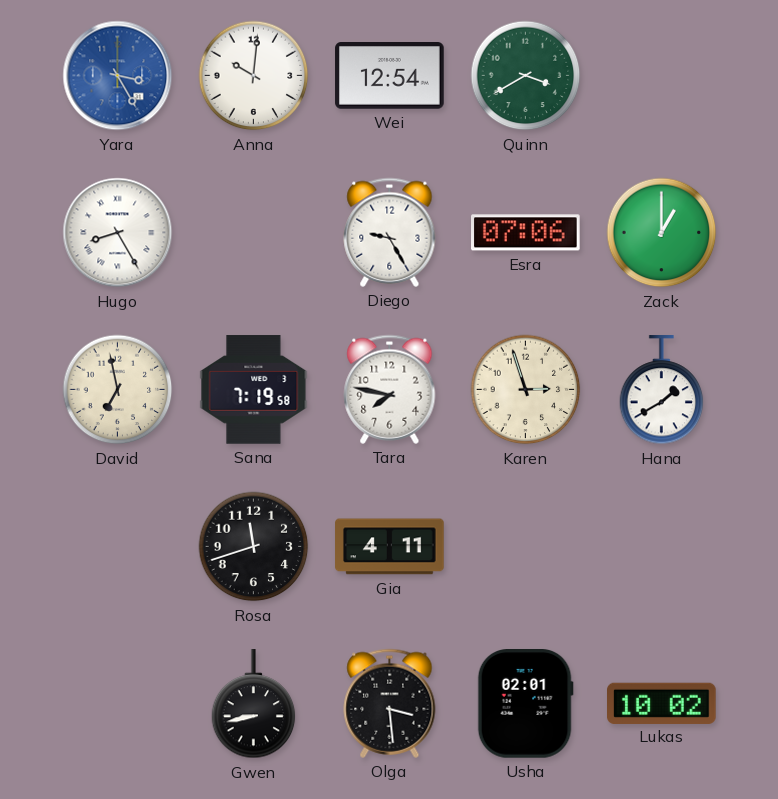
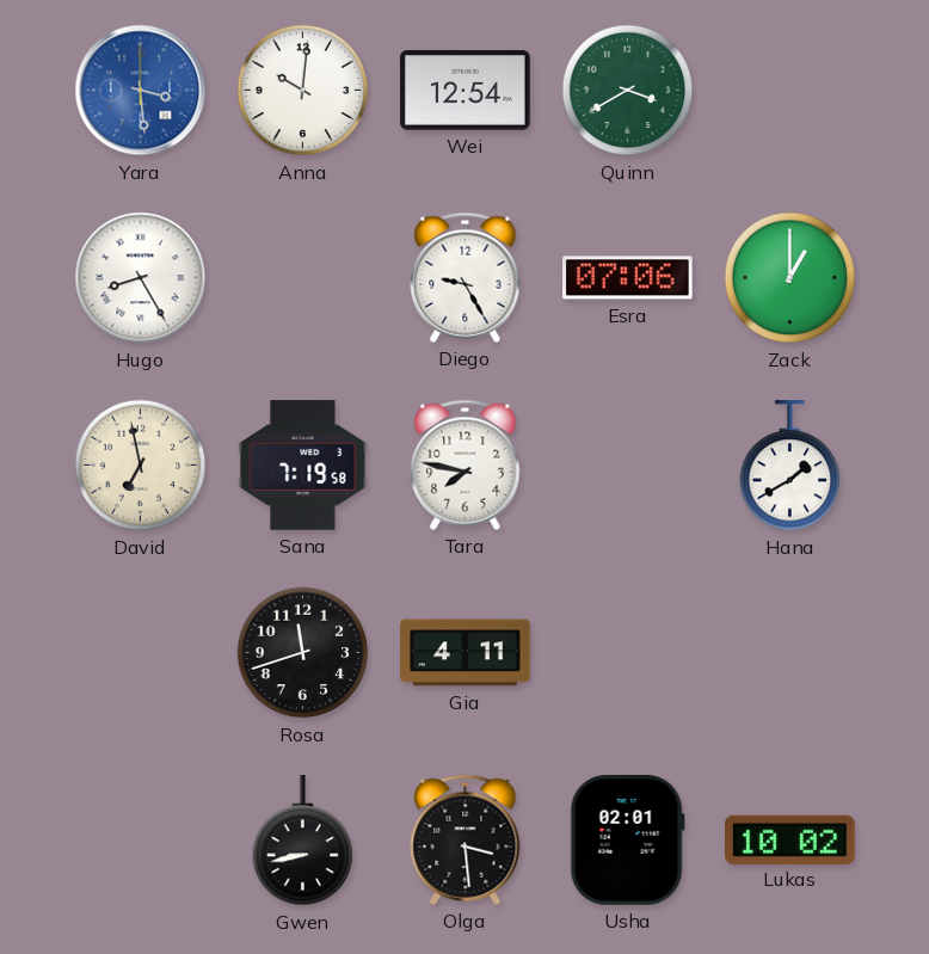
Yara: 3:25 -> 3:29
Karen: 2:57 -> none
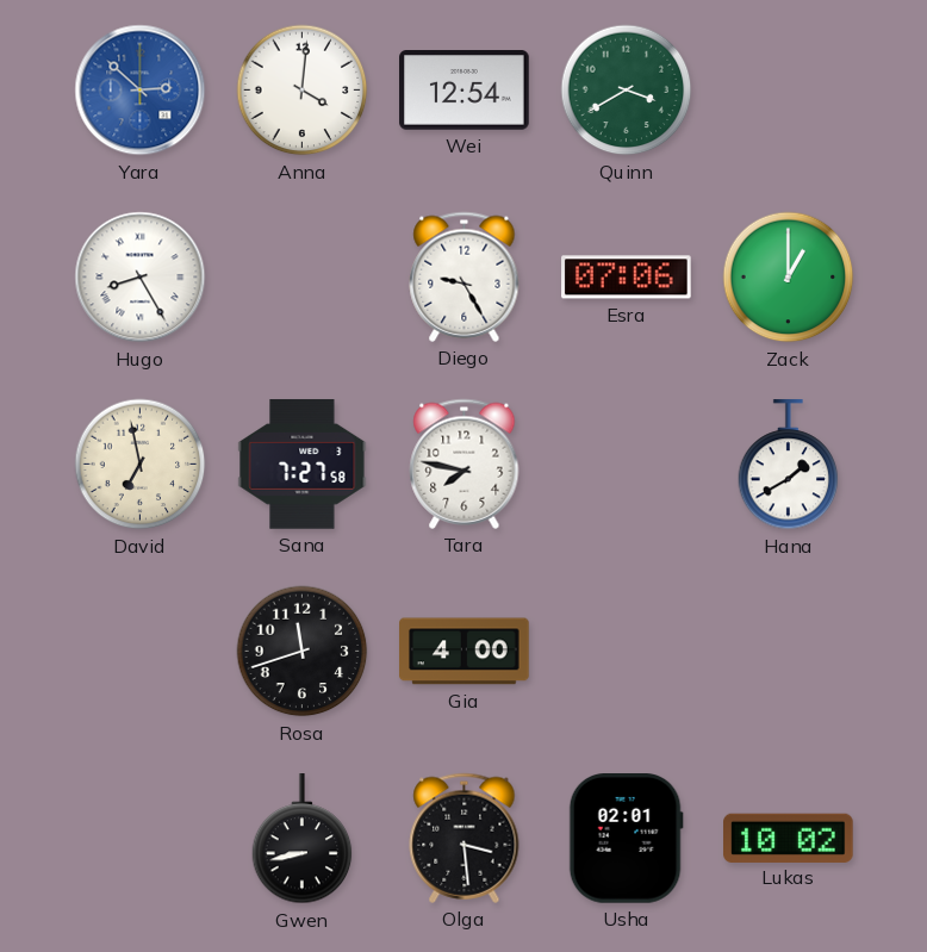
Yara: 3:29 -> 2:52
Anna: 10:01 -> 4:01
Sana: 7:19 -> 7:27
Gia: 4:11 -> 4:00
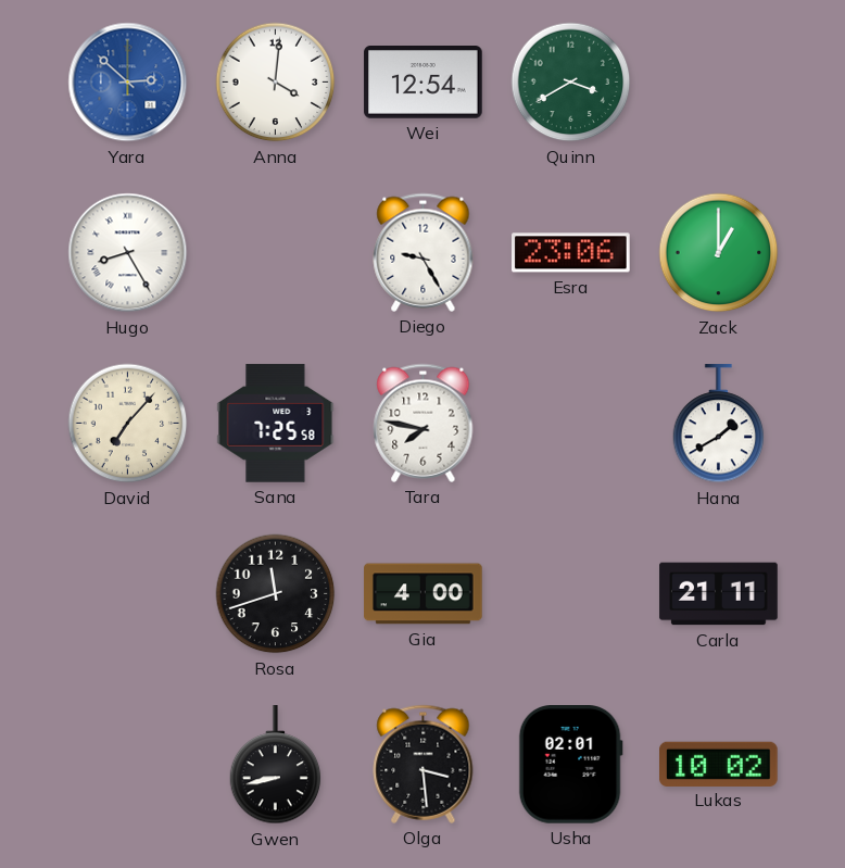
Esra: 07:06 -> 23:06
David: 6:58 -> 7:07
Sana: 7:27 -> 7:25
Carla: none -> 21:11
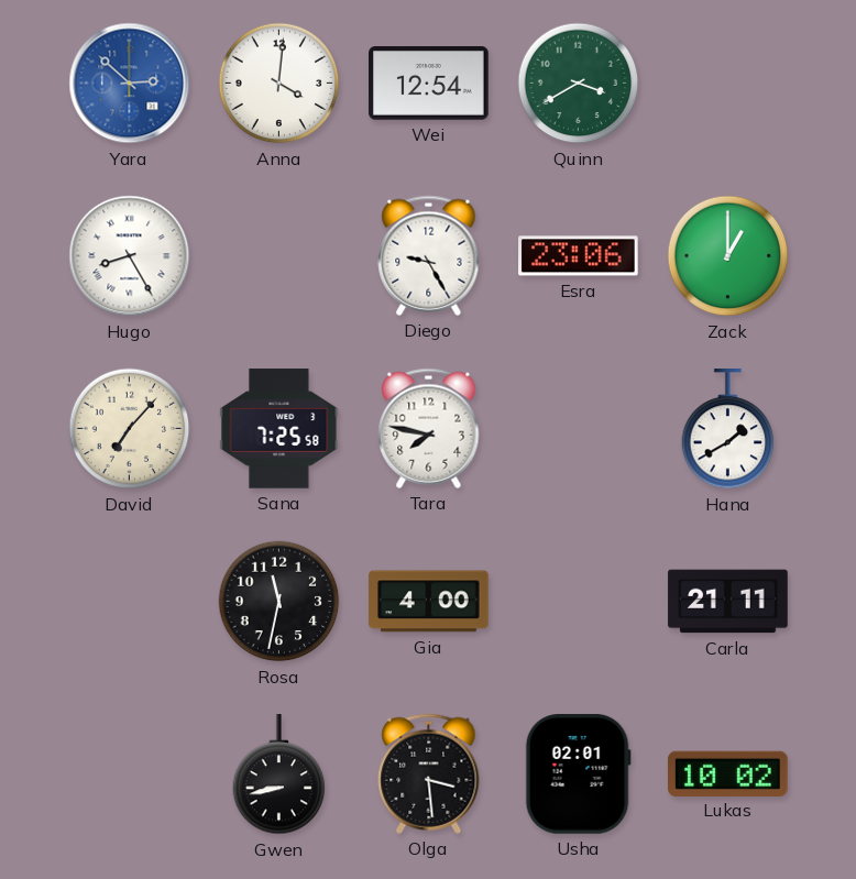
Rosa: 11:42 -> 11:32
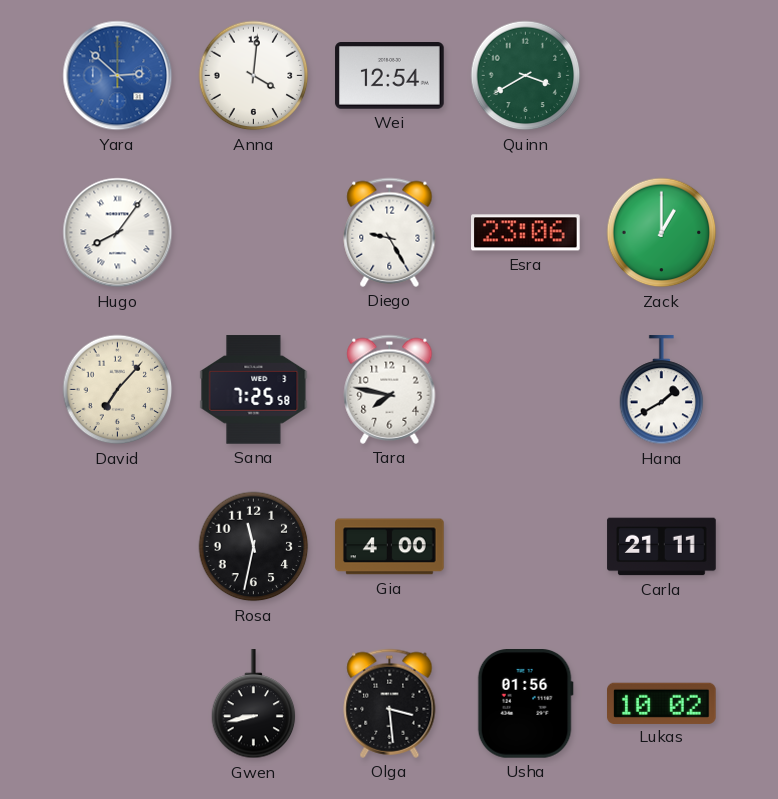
Hugo: 8:25 -> 8:06
Usha: 02:01 -> 01:56
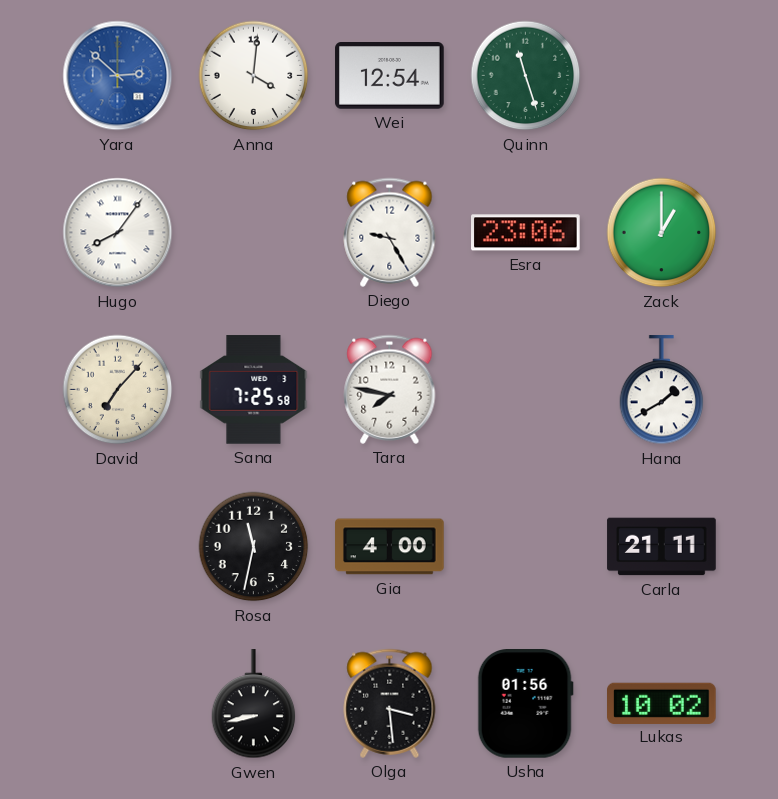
Quinn: 3:40 -> 11:27
